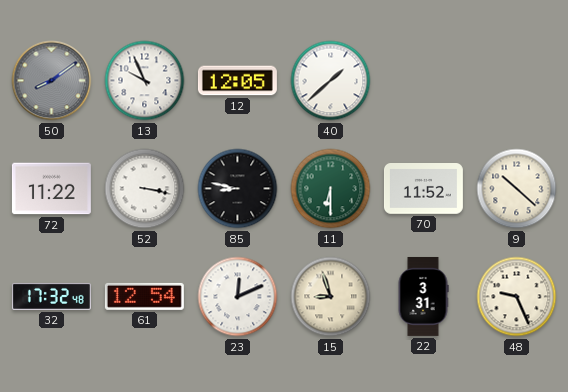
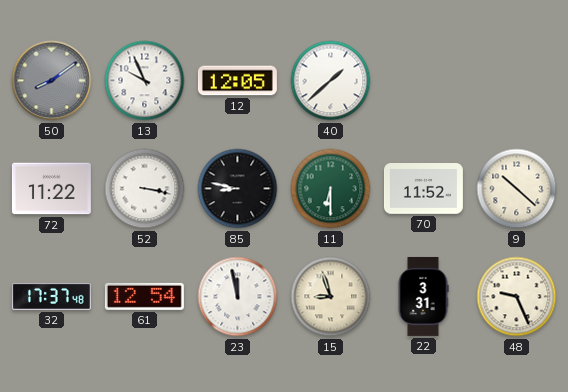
32: 17:32 -> 17:37
23: 12:11 -> 11:58
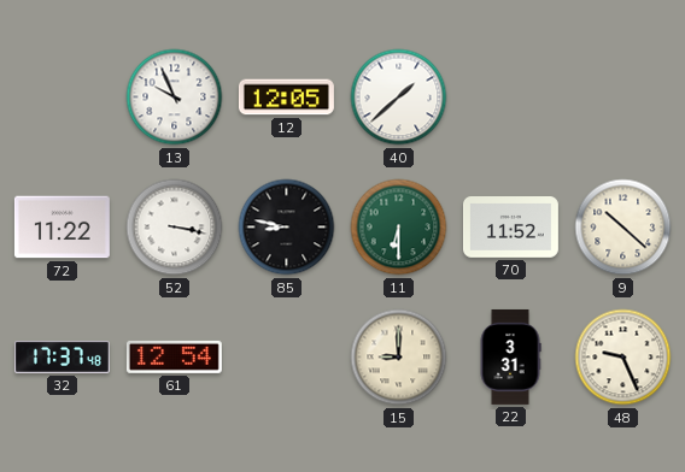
50: 8:09 -> none
23: 11:58 -> none
15: 8:57 -> 9:00
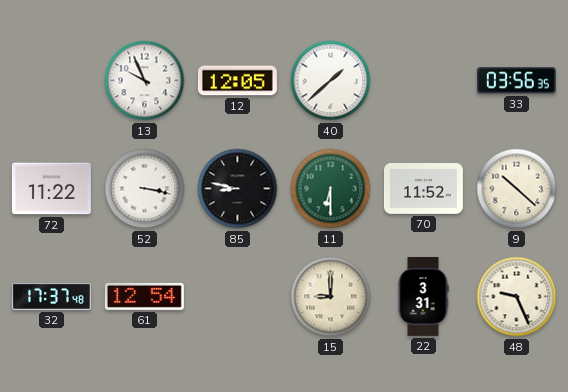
33: none -> 03:56
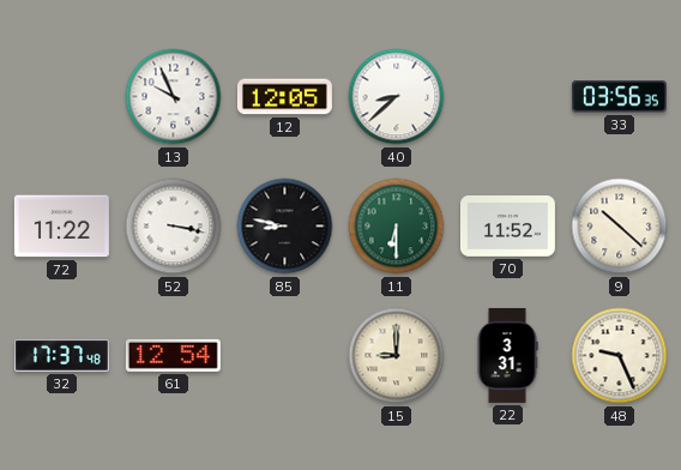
40: 1:38 -> 8:38
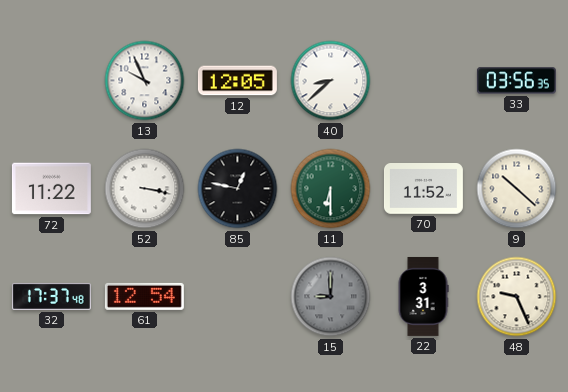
85: 8:47 -> 12:47
15 dial: cream -> grey
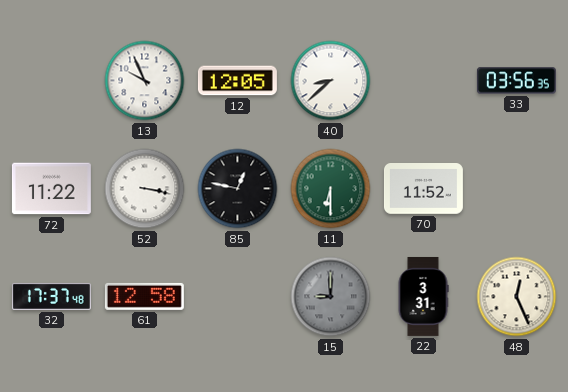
9: 10:22 -> none
61: 12:54 -> 12:58
48: 9:26 -> 12:26
